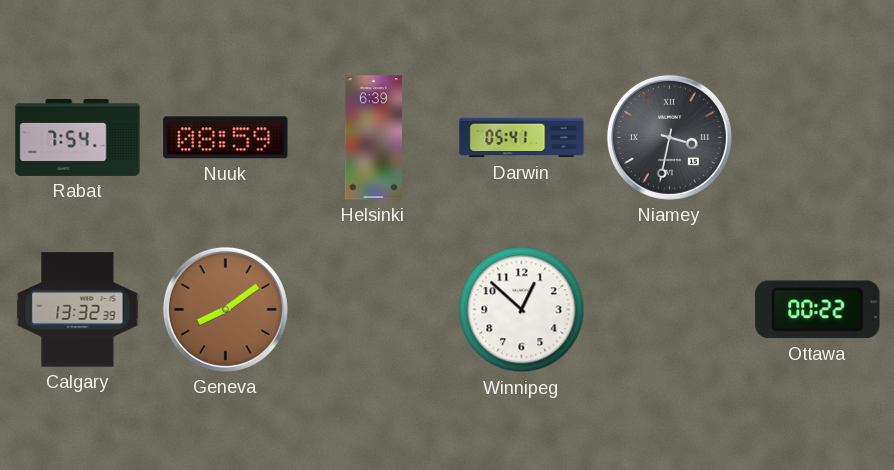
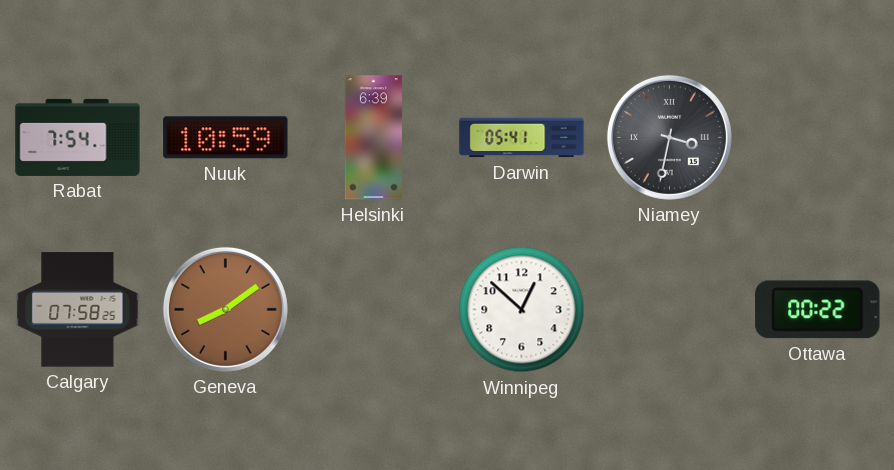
Nuuk: 08:59 -> 10:59
Calgary: 13:32 -> 07:58
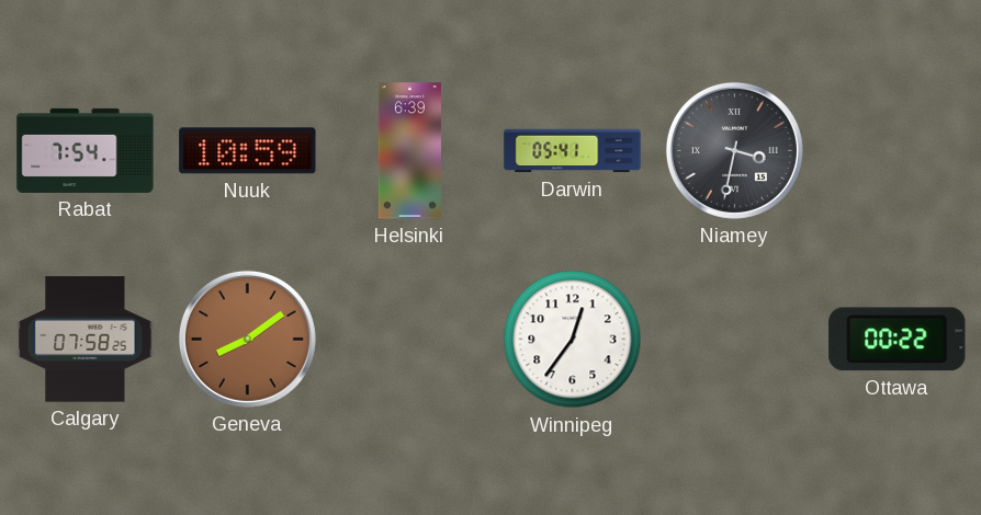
Winnipeg: 12:52 -> 12:36
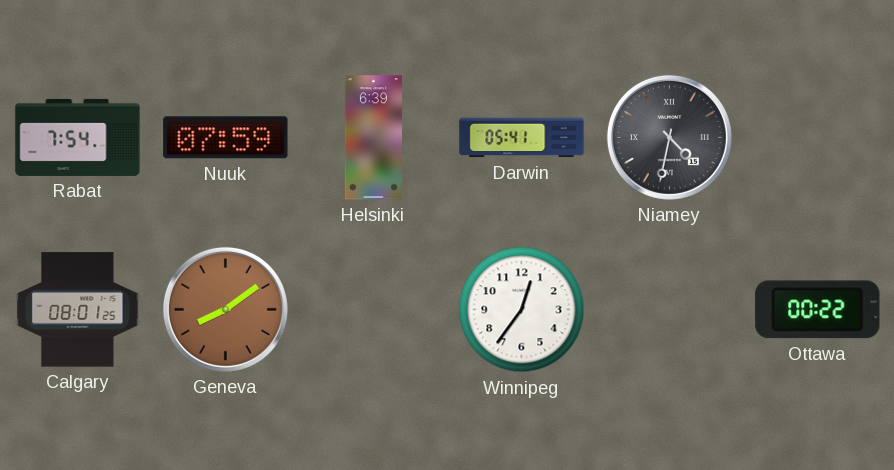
Nuuk: 10:59 -> 07:59
Niamey: 3:32 -> 4:32
Calgary: 07:58 -> 08:01
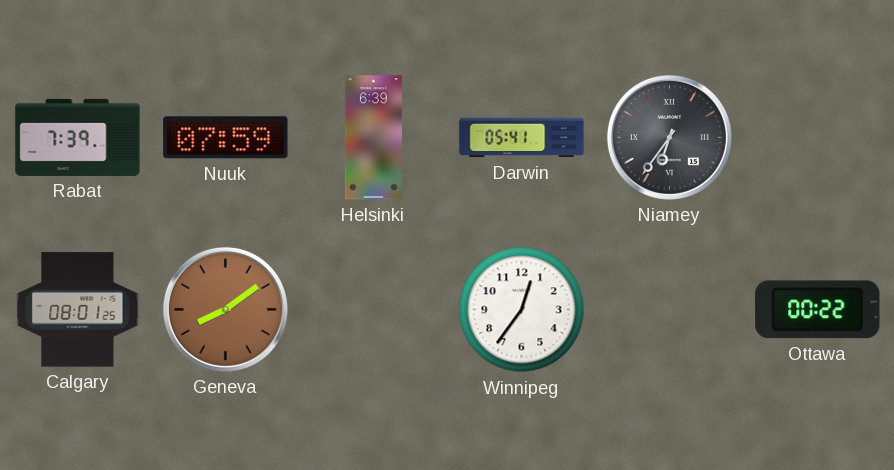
Rabat: 7:54 -> 7:39
Niamey: 4:32 -> 6:36
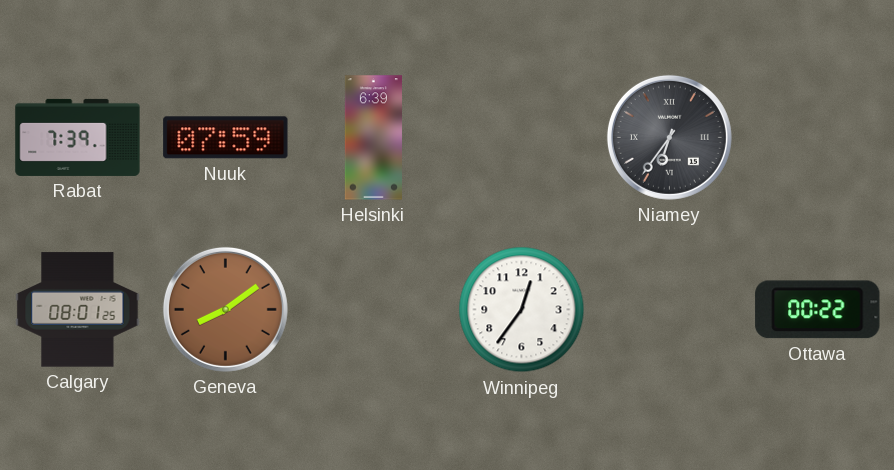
Darwin: 05:41 -> none
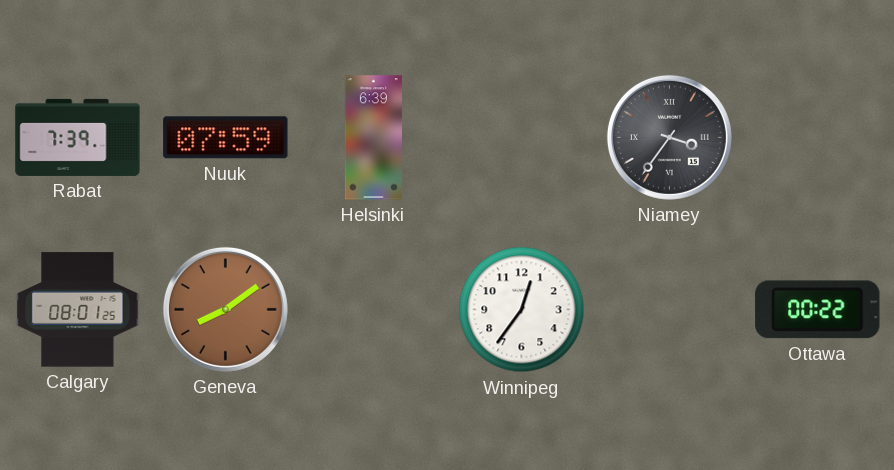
Niamey: 6:36 -> 3:36
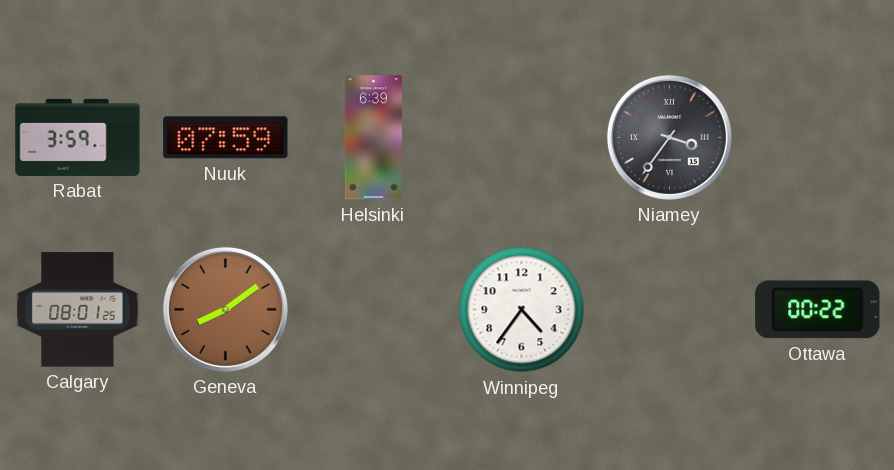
Rabat: 7:39 -> 3:59
Winnipeg: 12:36 -> 4:36
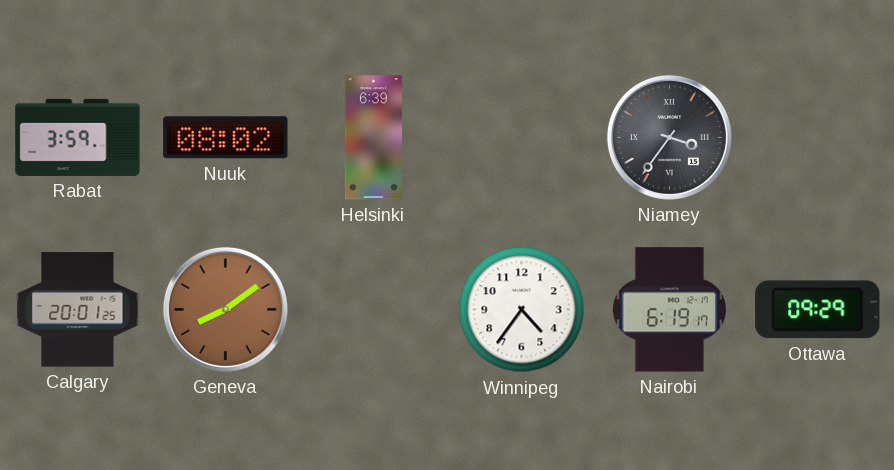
Nuuk: 07:59 -> 08:02
Calgary: 08:01 -> 20:01
Nairobi: none -> 6:19
Ottawa: 00:22 -> 09:29
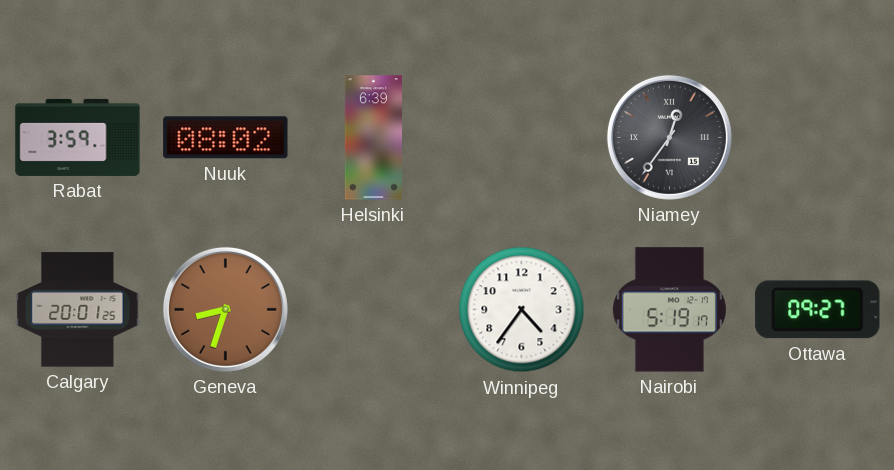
Niamey: 3:36 -> 12:36
Geneva: 8:09 -> 8:33
Nairobi: 6:19 -> 5:19
Ottawa: 09:29 -> 09:27
